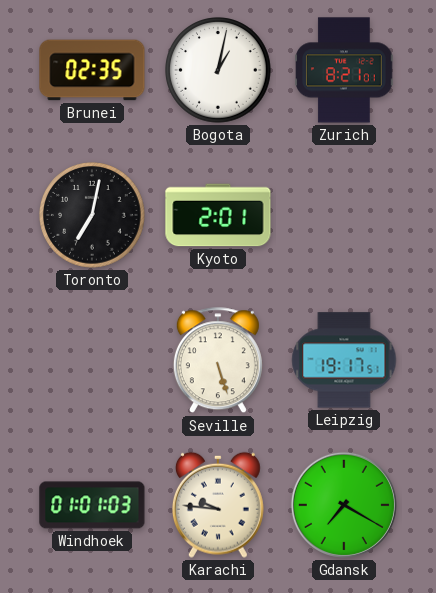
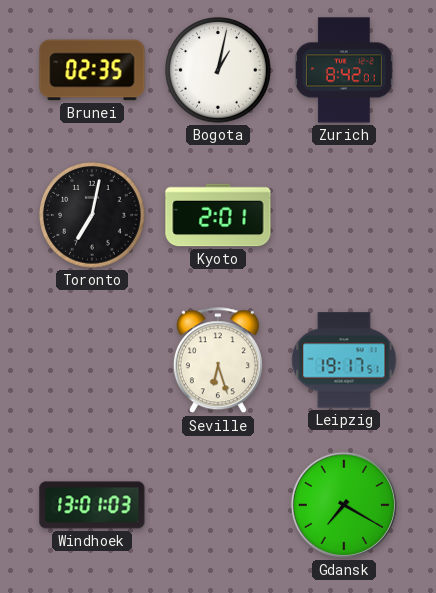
Zurich: 8:21 -> 8:42
Seville: 5:27 -> 6:27
Windhoek: 01:01 -> 13:01
Karachi: 9:46 -> none
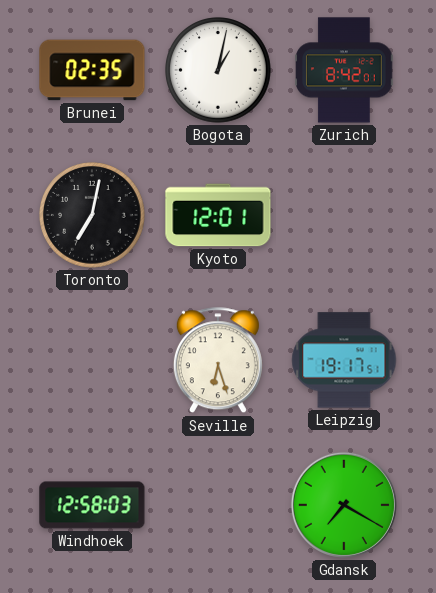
Kyoto: 2:01 -> 12:01
Windhoek: 13:01 -> 12:58
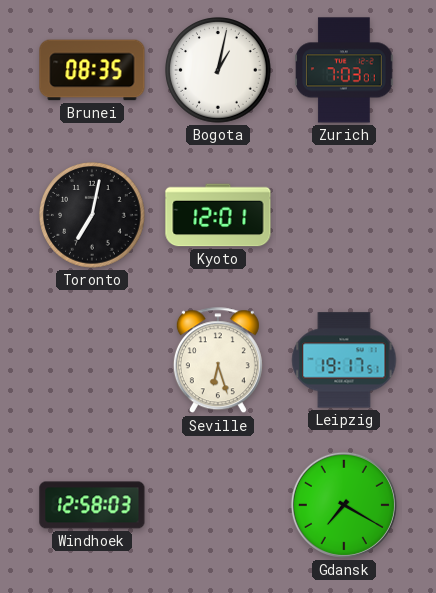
Brunei: 02:35 -> 08:35
Zurich: 8:42 -> 7:03
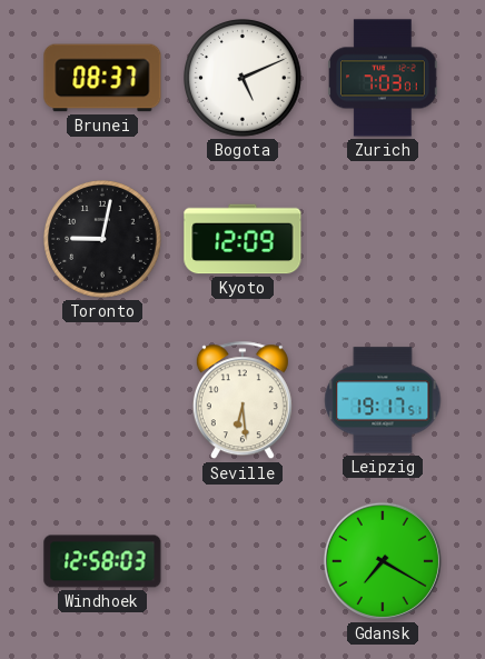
Brunei: 08:35 -> 08:37
Bogota: 1:02 -> 5:11
Toronto: 7:02 -> 9:02
Kyoto: 12:01 -> 12:09
Seville: 6:27 -> 6:29
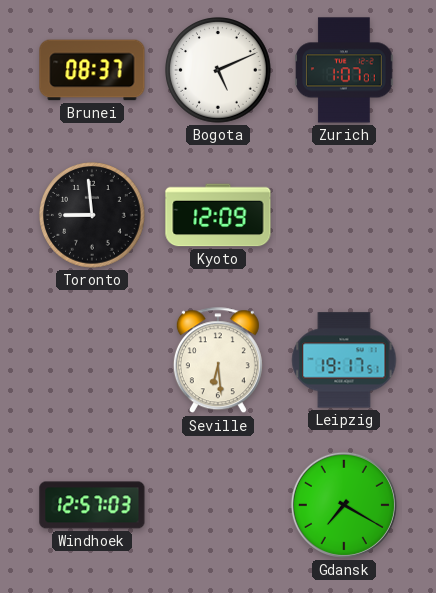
Zurich: 7:03 -> 1:07
Toronto: 9:02 -> 8:59
Windhoek: 12:58 -> 12:57
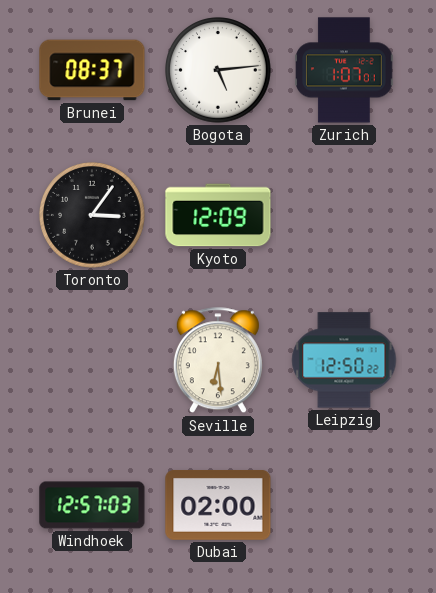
Bogota: 5:11 -> 5:14
Toronto: 8:59 -> 3:06
Leipzig: 19:17 -> 12:50
Dubai: none -> 02:00
Gdansk: 7:20 -> none
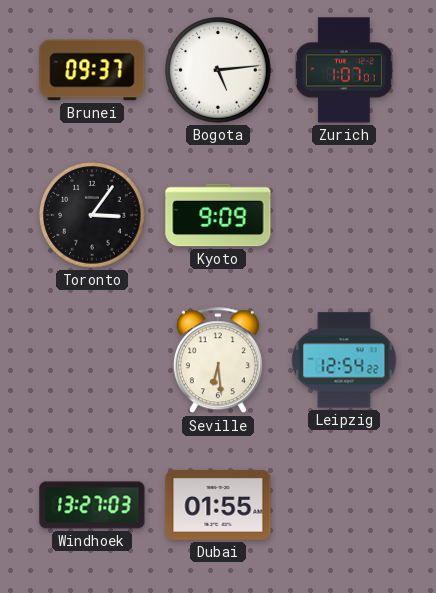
Brunei: 08:37 -> 09:37
Kyoto: 12:09 -> 9:09
Leipzig: 12:50 -> 12:54
Windhoek: 12:57 -> 13:27
Dubai: 02:00 -> 01:55
